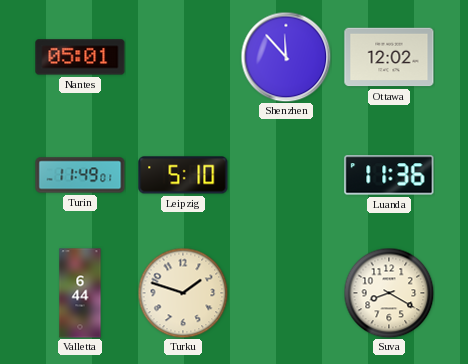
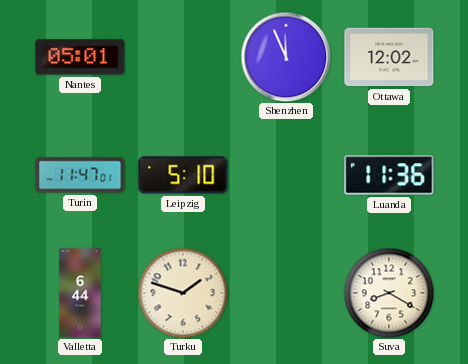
Shenzhen: 11:53 -> 11:56
Turin: 11:49 -> 11:47
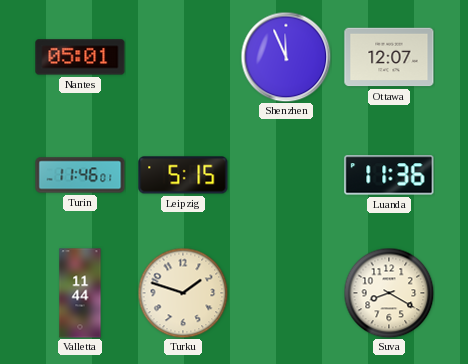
Ottawa: 12:02 -> 12:07
Turin: 11:47 -> 11:46
Leipzig: 5:10 -> 5:15
Valletta: 6:44 -> 11:44
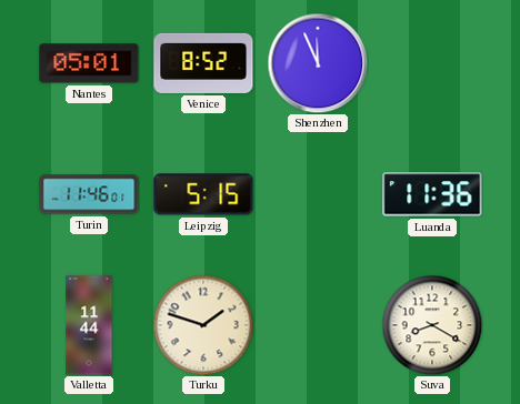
Venice: none -> 8:52
Ottawa: 12:07 -> none
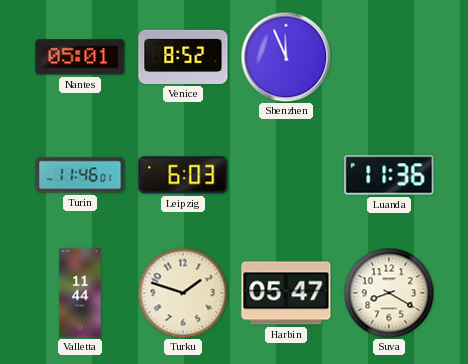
Leipzig: 5:15 -> 6:03
Harbin: none -> 05:47
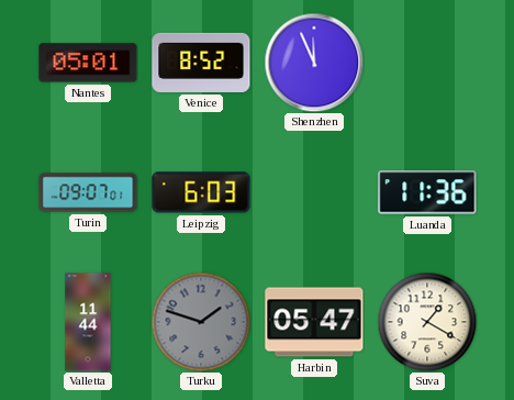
Turin: 11:46 -> 09:07
Turku dial: cream -> grey
Suva: 8:20 -> 1:20
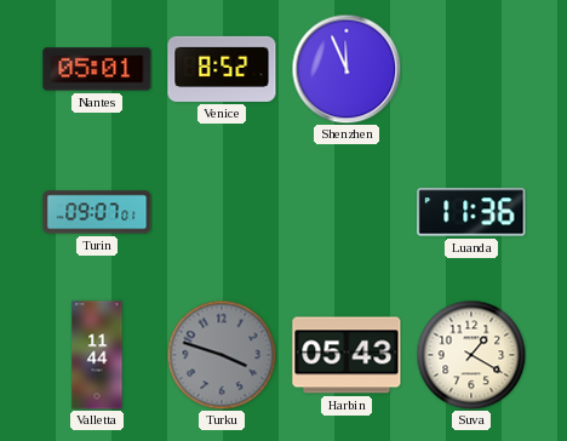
Leipzig: 6:03 -> none
Turku: 1:48 -> 3:48
Harbin: 05:47 -> 05:43
